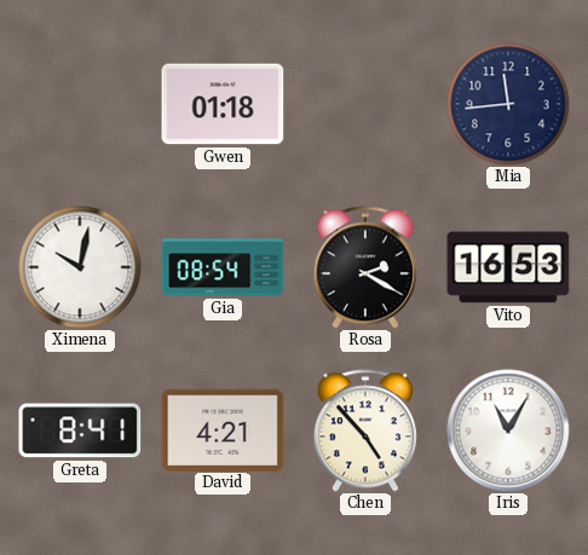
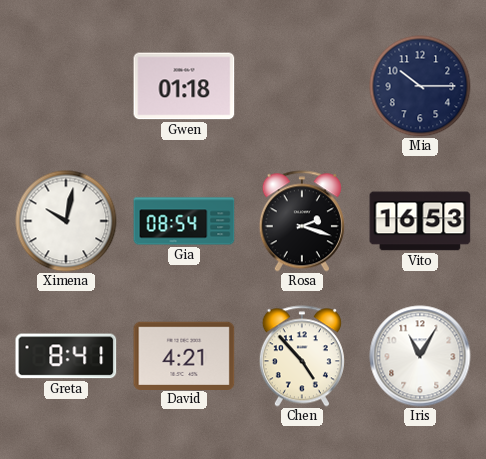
Mia: 11:44 -> 10:15
Rosa: 2:20 -> 2:18
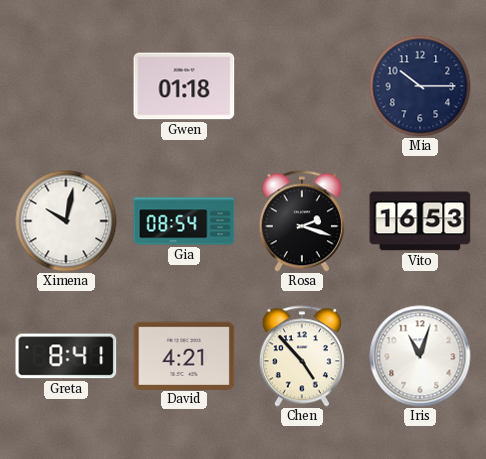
Iris: 11:05 -> 11:03
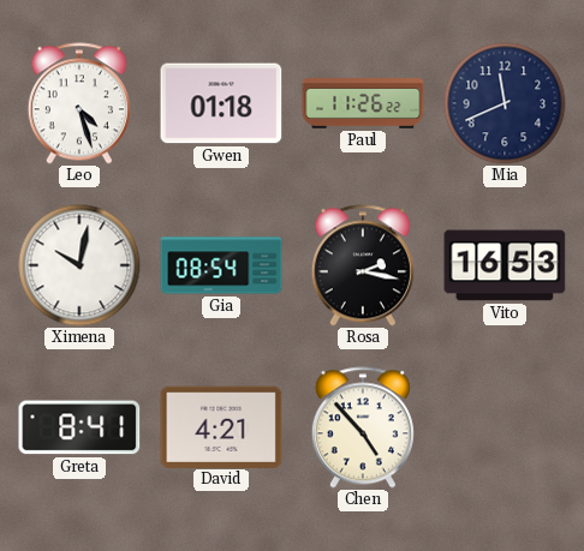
Leo: none -> 4:27
Paul: none -> 11:26
Mia: 10:15 -> 11:41
Rosa: 2:18 -> 2:17
Iris: 11:03 -> none
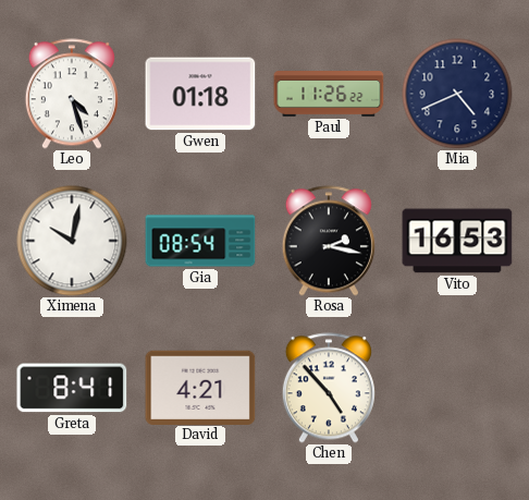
Mia: 11:41 -> 4:41
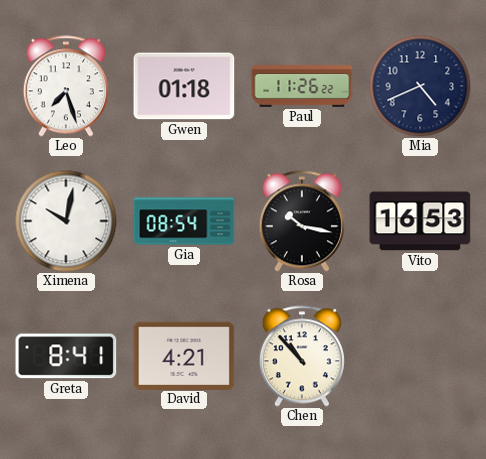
Leo: 4:27 -> 7:27
Rosa: 2:17 -> 10:17
Chen: 4:53 -> 10:53
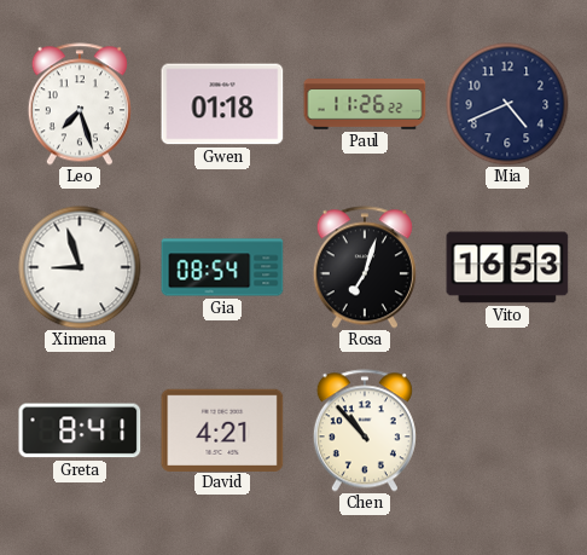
Ximena: 10:02 -> 8:57
Rosa: 10:17 -> 7:03
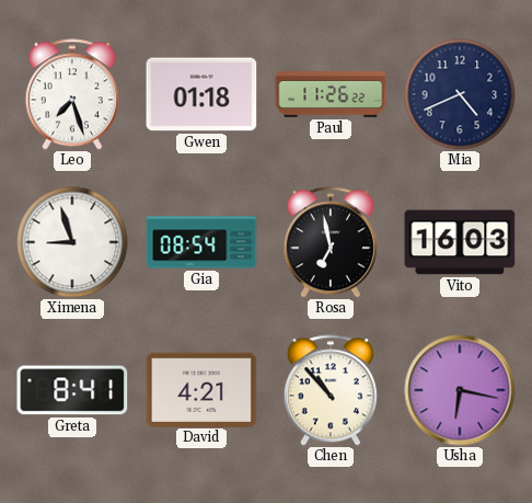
Rosa: 7:03 -> 6:58
Vito: 16:53 -> 16:03
Usha: none -> 6:17
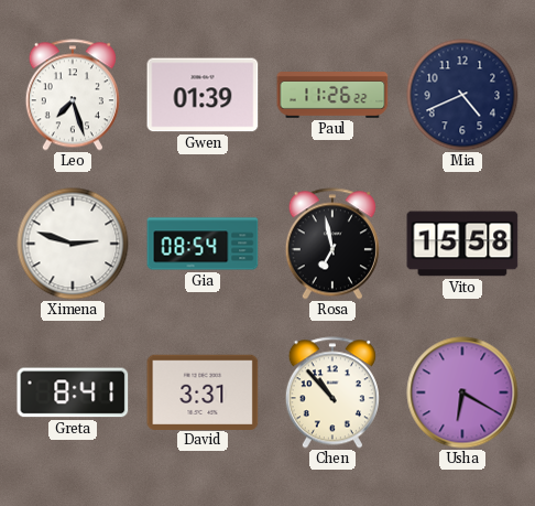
Gwen: 01:18 -> 01:39
Ximena: 8:57 -> 2:48
Vito: 16:03 -> 15:58
David: 4:21 -> 3:31
Usha: 6:17 -> 6:20
